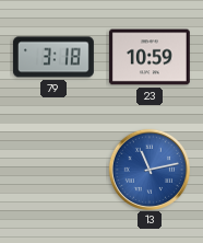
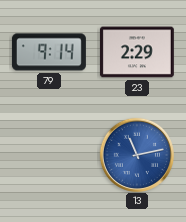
79: 3:18 -> 9:14
23: 10:59 -> 2:29
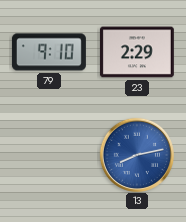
79: 9:14 -> 9:10
13: 11:13 -> 8:13
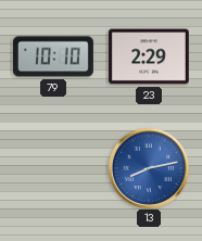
79: 9:10 -> 10:10
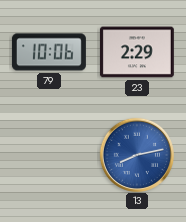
79: 10:10 -> 10:06
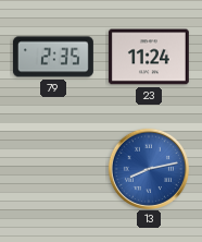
79: 10:06 -> 2:35
23: 2:29 -> 11:24
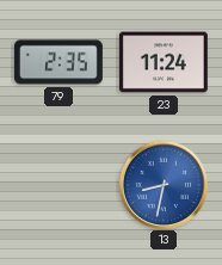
13: 8:13 -> 8:32
